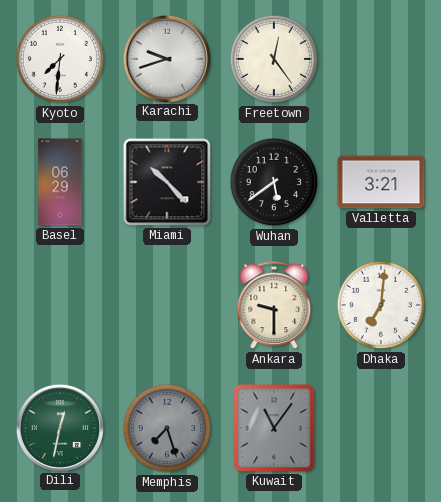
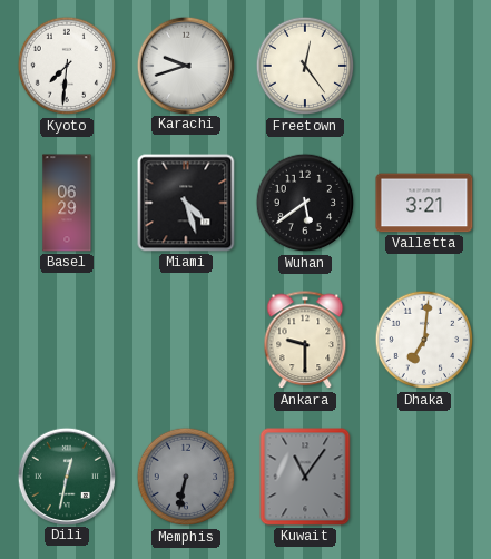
Miami: 10:23 -> 4:27
Memphis: 7:27 -> 6:32
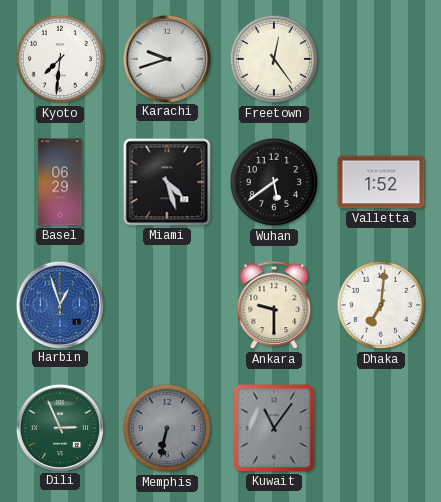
Valletta: 3:21 -> 1:52
Harbin: none -> 12:57
Dili: 12:32 -> 2:56
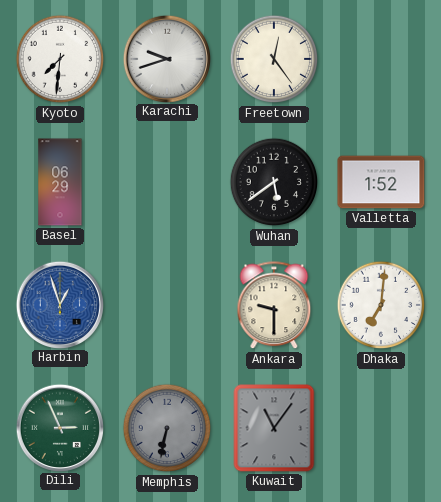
Miami: 4:27 -> none
